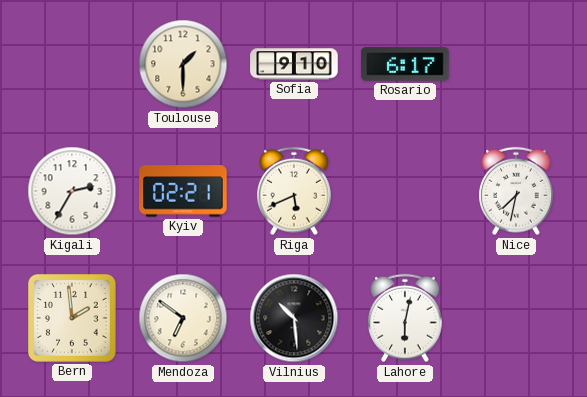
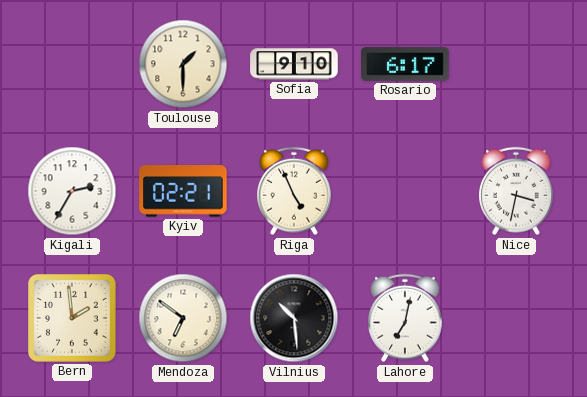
Riga: 5:41 -> 4:56
Nice: 7:32 -> 3:32
Lahore: 6:02 -> 7:02
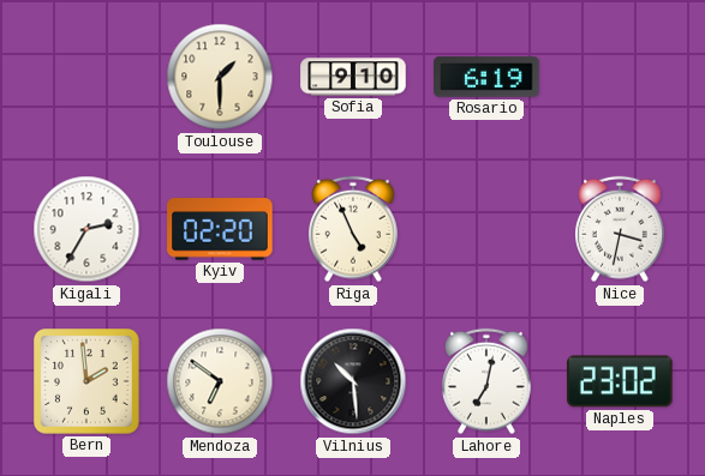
Rosario: 6:17 -> 6:19
Kyiv: 02:21 -> 02:20
Naples: none -> 23:02
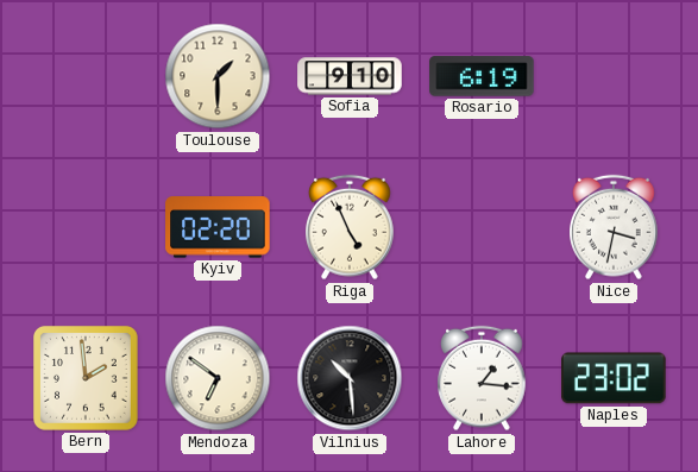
Kigali: 2:35 -> none
Lahore: 7:02 -> 1:16
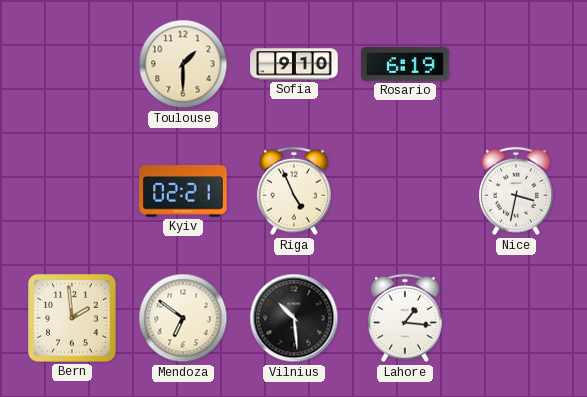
Kyiv: 02:20 -> 02:21
Naples: 23:02 -> none
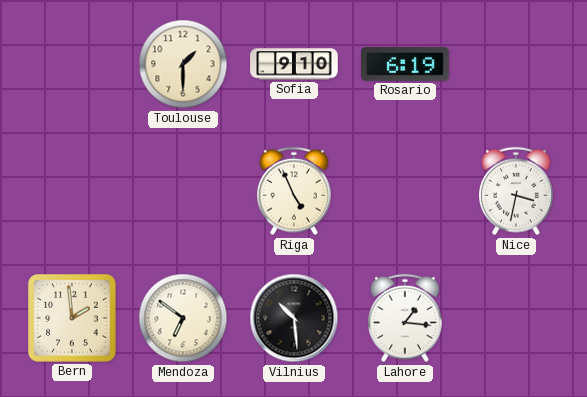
Kyiv: 02:21 -> none
